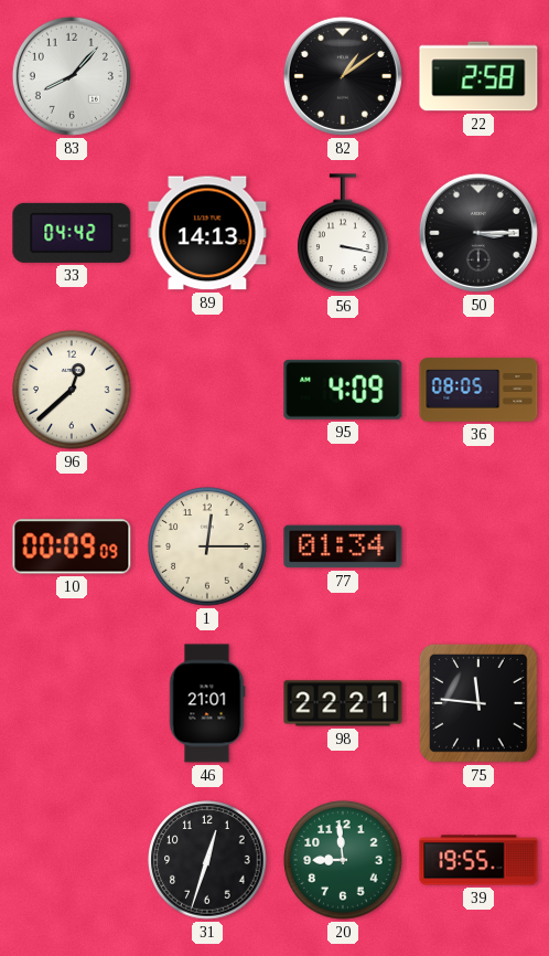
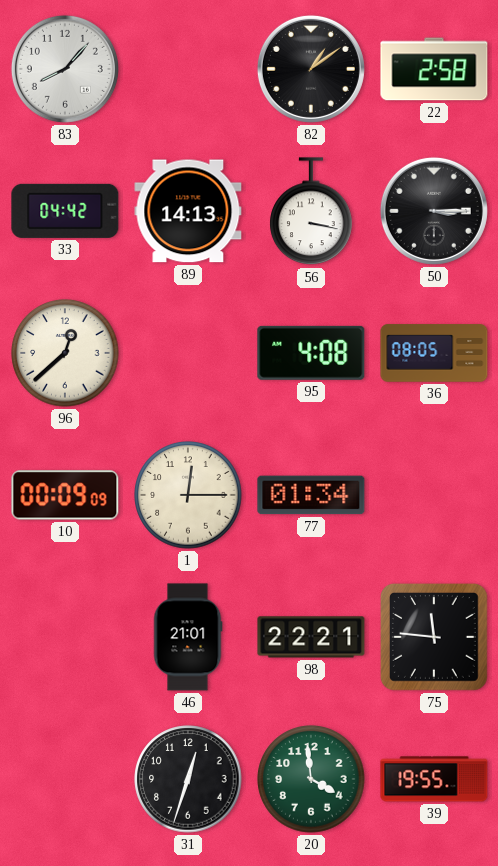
95: 4:09 -> 4:08
20: 8:59 -> 3:59
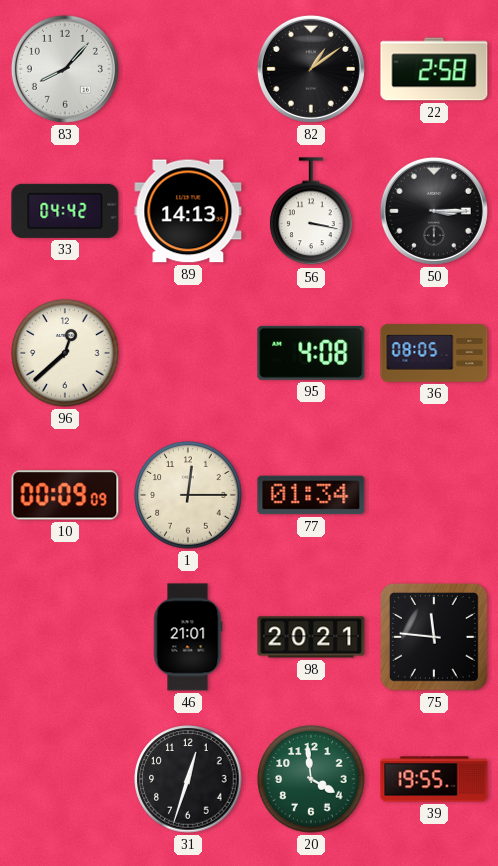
98: 22:21 -> 20:21
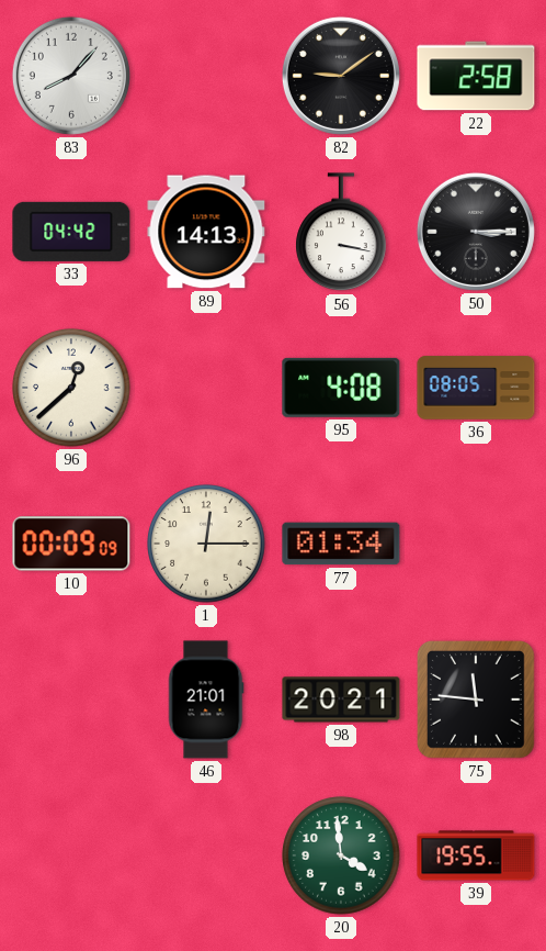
82: 1:09 -> 9:09
31: 12:33 -> none
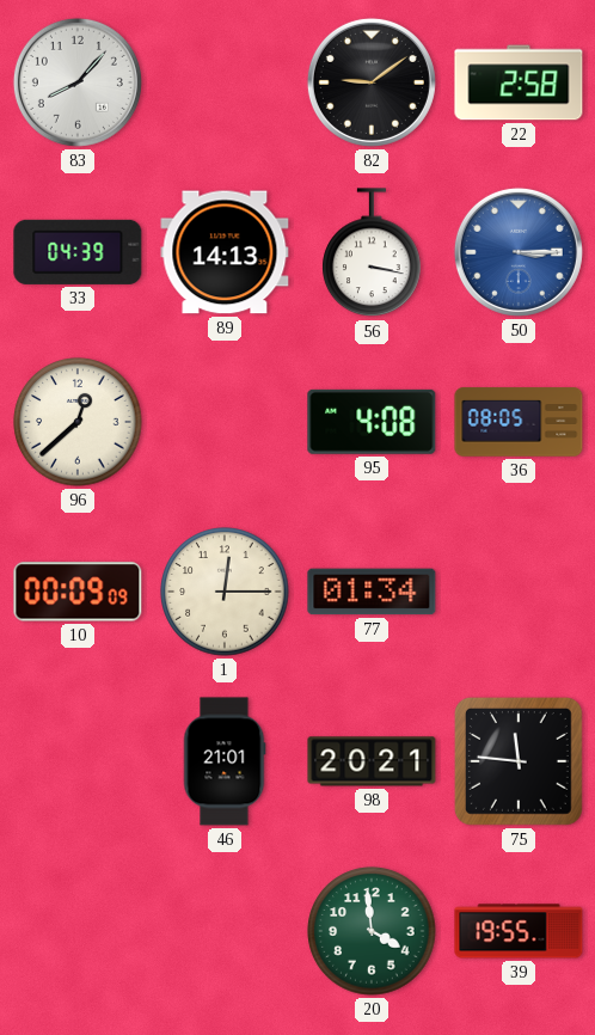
33: 04:42 -> 04:39
50 dial: black -> blue
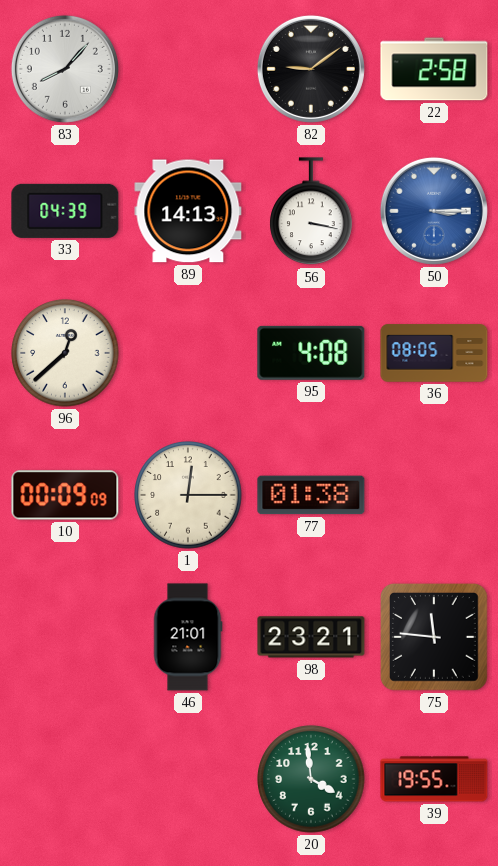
77: 01:34 -> 01:38
98: 20:21 -> 23:21
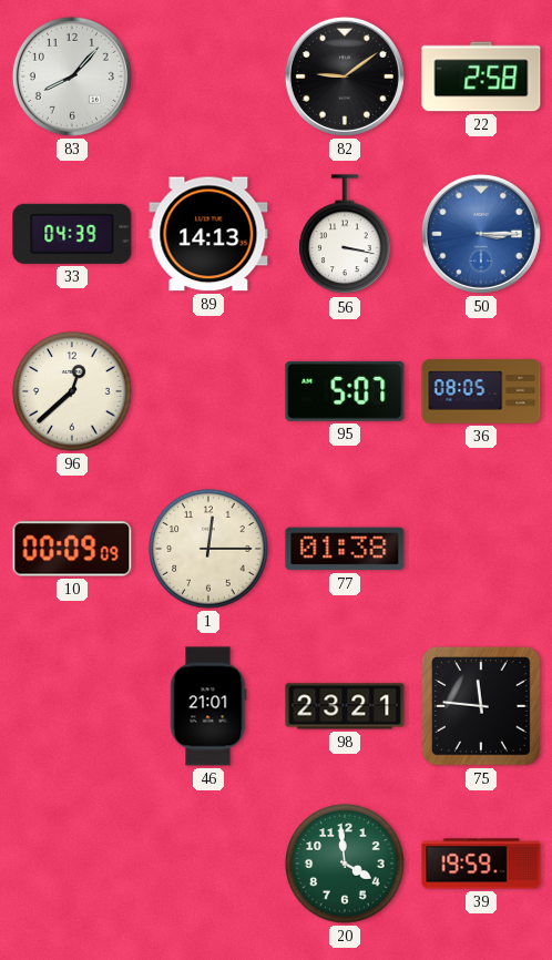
95: 4:08 -> 5:07
39: 19:55 -> 19:59
